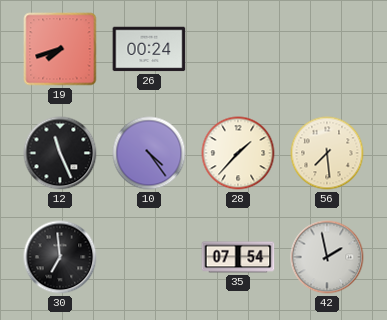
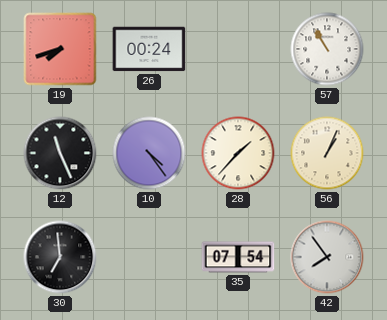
57: none -> 10:55
56: 7:29 -> 1:04
42: 1:58 -> 7:54
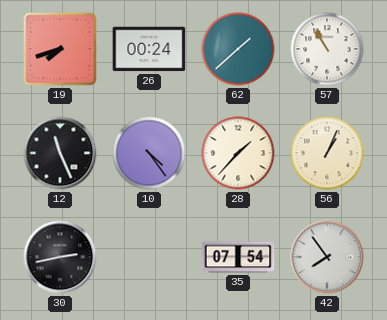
62: none -> 1:38
30: 6:59 -> 2:43
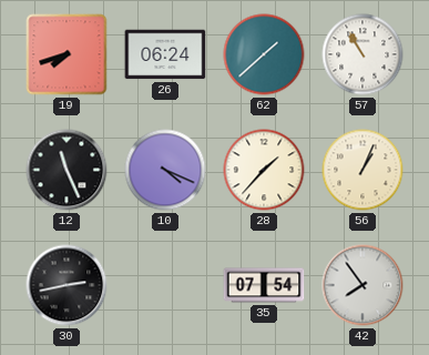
26: 00:24 -> 06:24
10: 4:24 -> 4:19
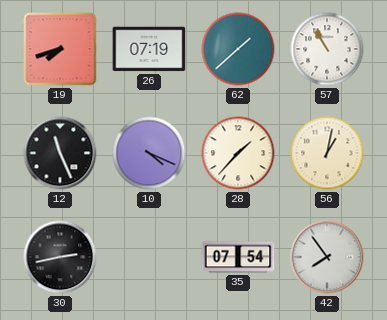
26: 06:24 -> 07:19
56: 1:04 -> 1:02
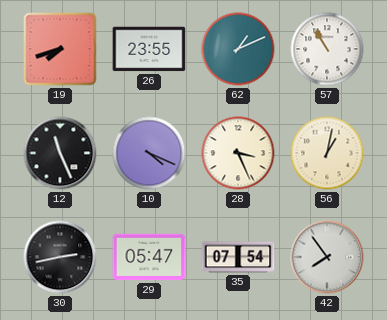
26: 07:19 -> 23:55
62: 1:38 -> 1:11
28: 1:37 -> 3:26
29: none -> 05:47
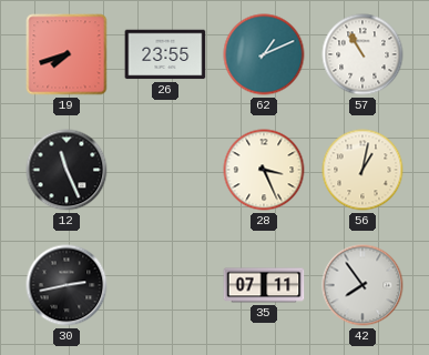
10: 4:19 -> none
29: 05:47 -> none
35: 07:54 -> 07:11
